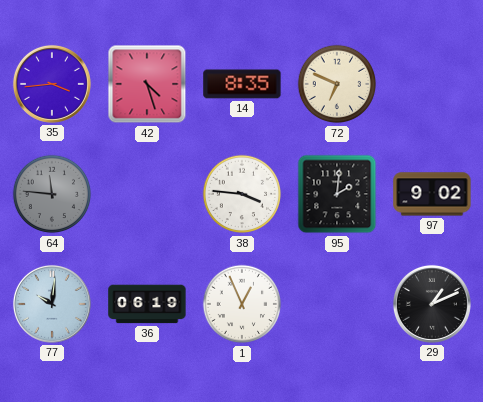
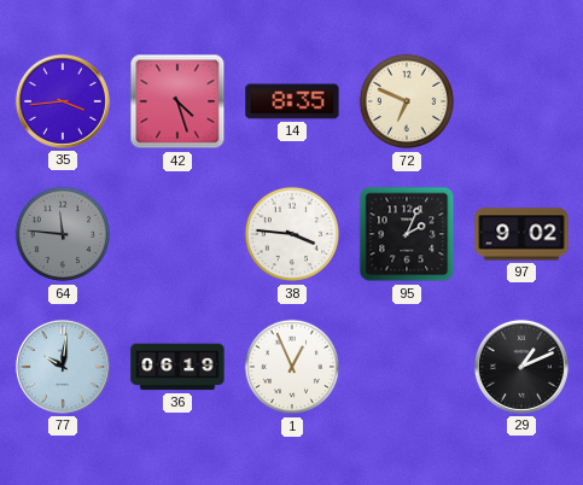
95: 2:01 -> 2:04
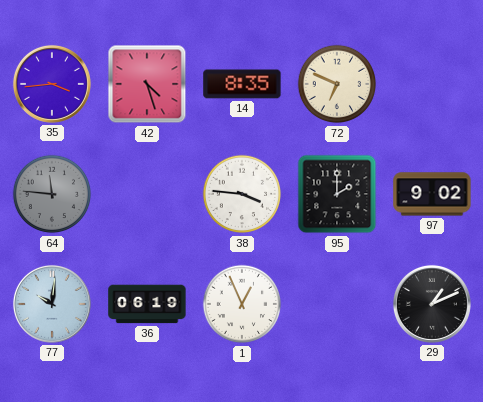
95: 2:04 -> 2:00
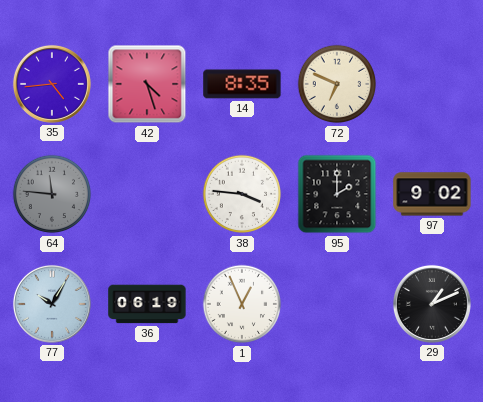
35: 3:44 -> 4:44
77: 10:01 -> 10:05
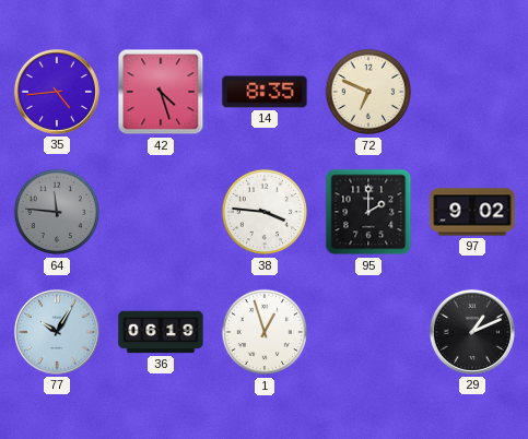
1: 12:56 -> 12:57
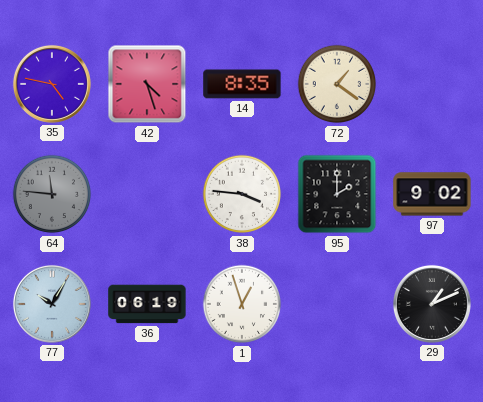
35: 4:44 -> 4:47
72: 6:49 -> 1:21
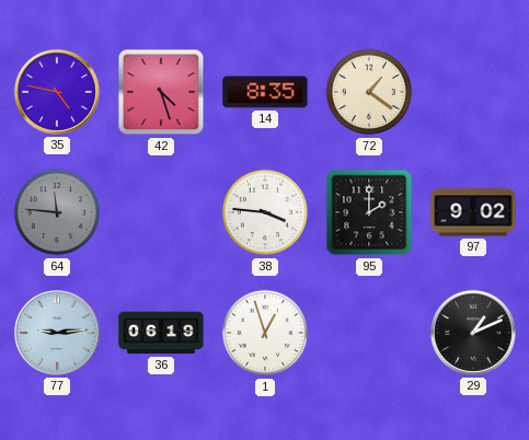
77: 10:05 -> 9:14
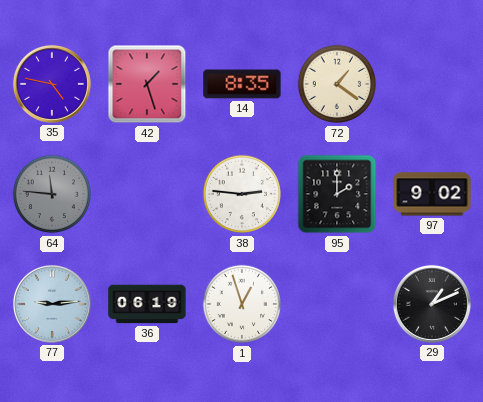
42: 4:27 -> 1:27
38: 3:46 -> 2:46
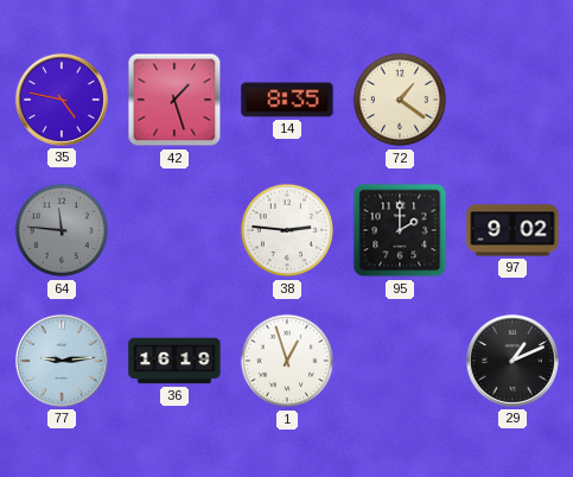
36: 06:19 -> 16:19
